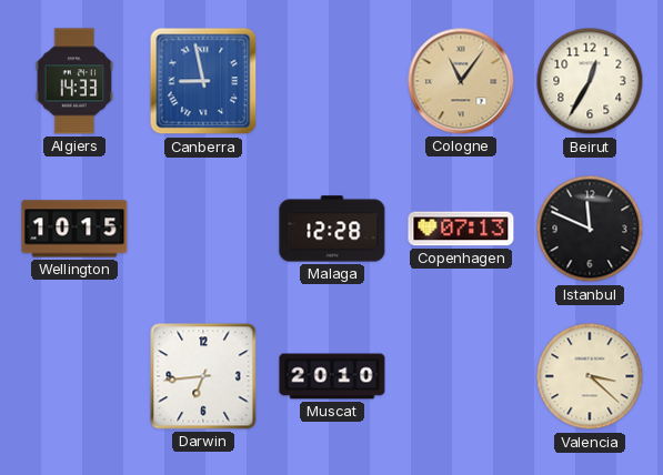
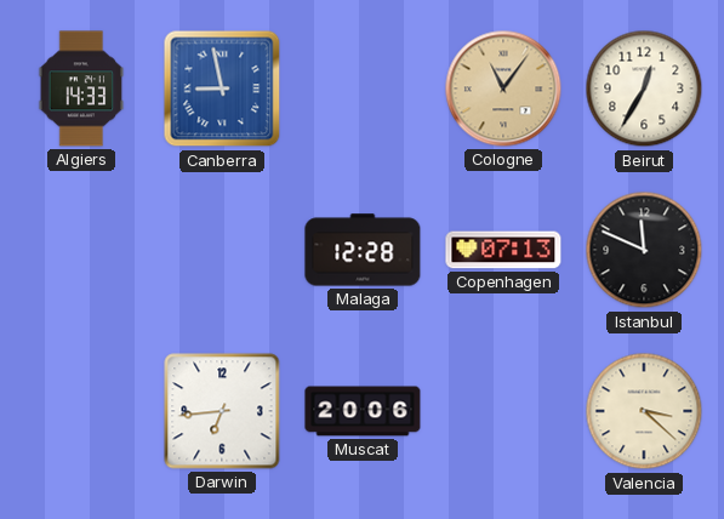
Wellington: 10:15 -> none
Muscat: 20:10 -> 20:06
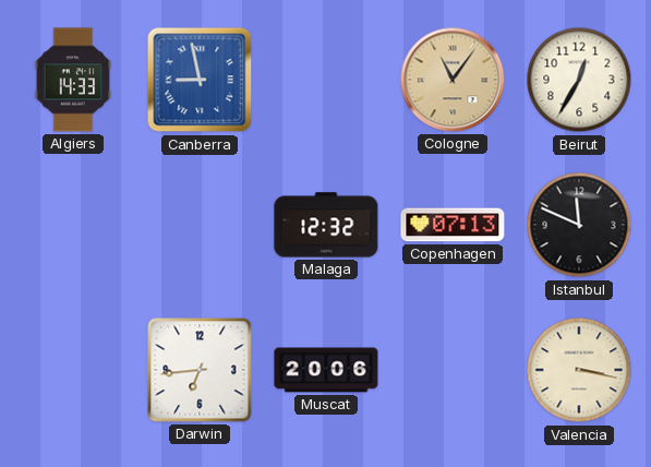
Malaga: 12:28 -> 12:32
Valencia: 3:22 -> 3:17
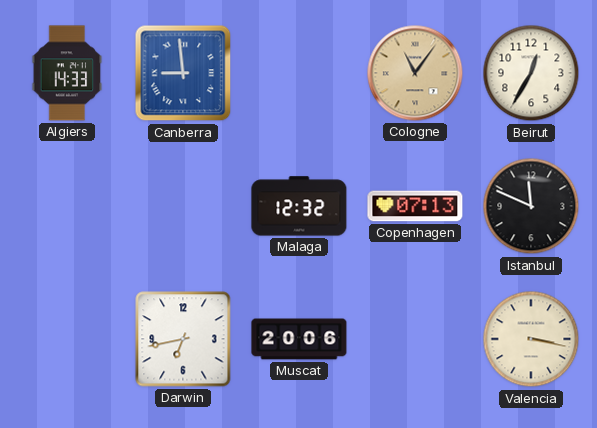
Canberra: 8:58 -> 8:59
Darwin: 6:44 -> 6:43
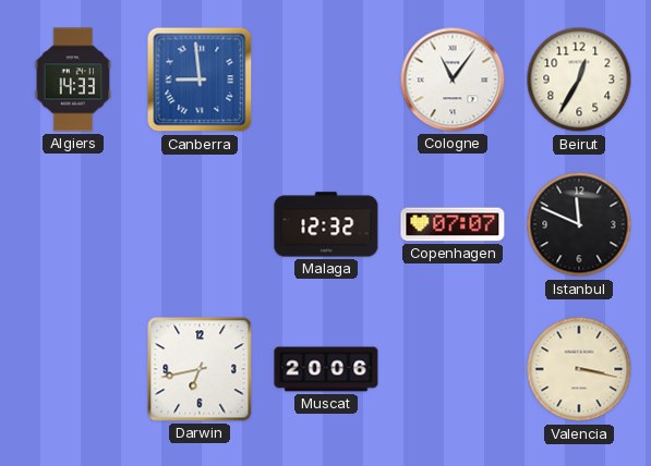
Cologne dial: champagne -> white
Copenhagen: 07:13 -> 07:07
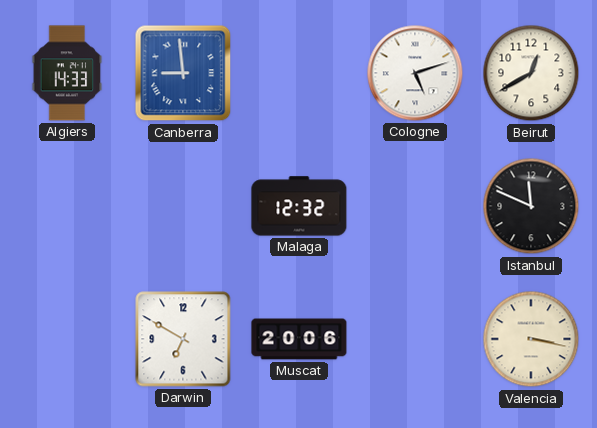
Cologne: 11:06 -> 5:12
Beirut: 12:35 -> 12:40
Copenhagen: 07:07 -> none
Darwin: 6:43 -> 6:50
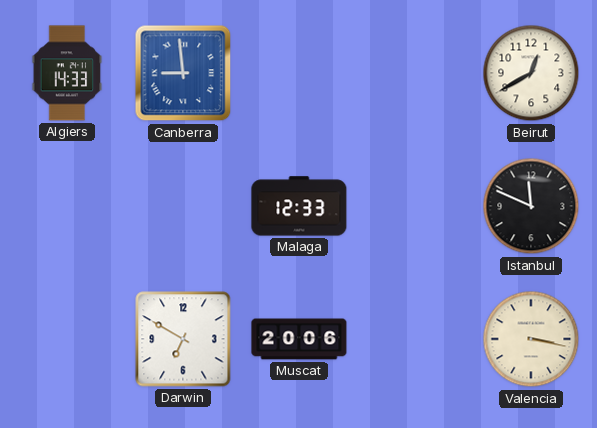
Cologne: 5:12 -> none
Malaga: 12:32 -> 12:33
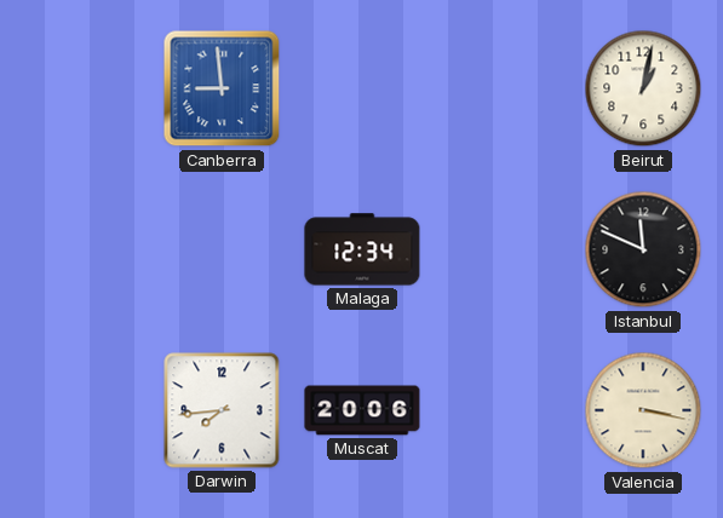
Algiers: 14:33 -> none
Beirut: 12:40 -> 1:02
Malaga: 12:33 -> 12:34
Darwin: 6:50 -> 7:44
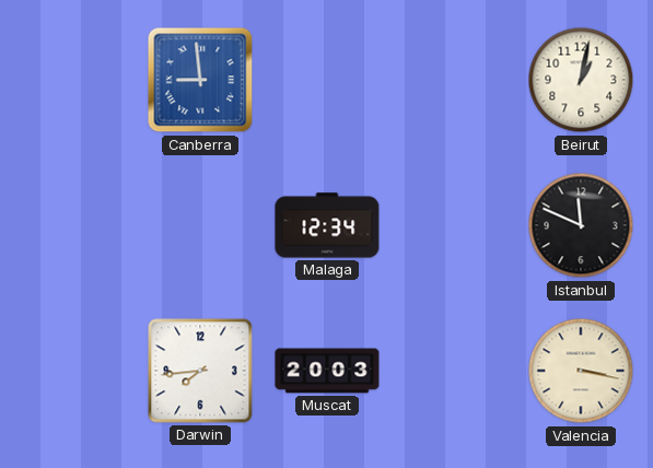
Muscat: 20:06 -> 20:03
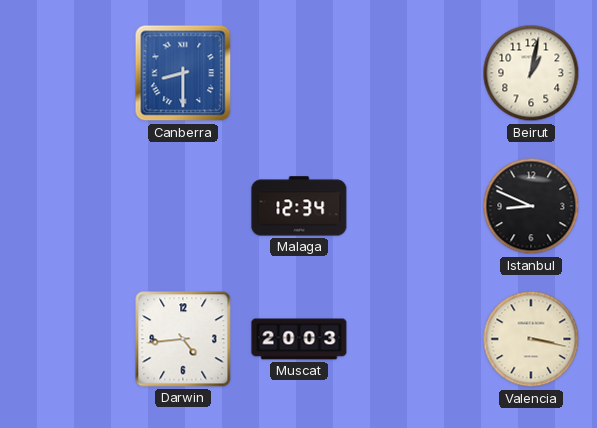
Canberra: 8:59 -> 8:30
Istanbul: 11:49 -> 8:49
Darwin: 7:44 -> 4:44
